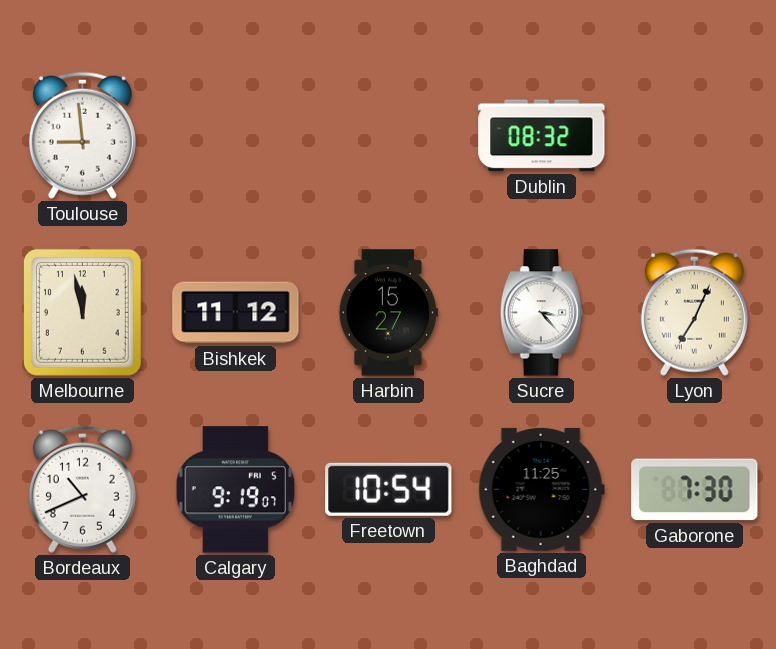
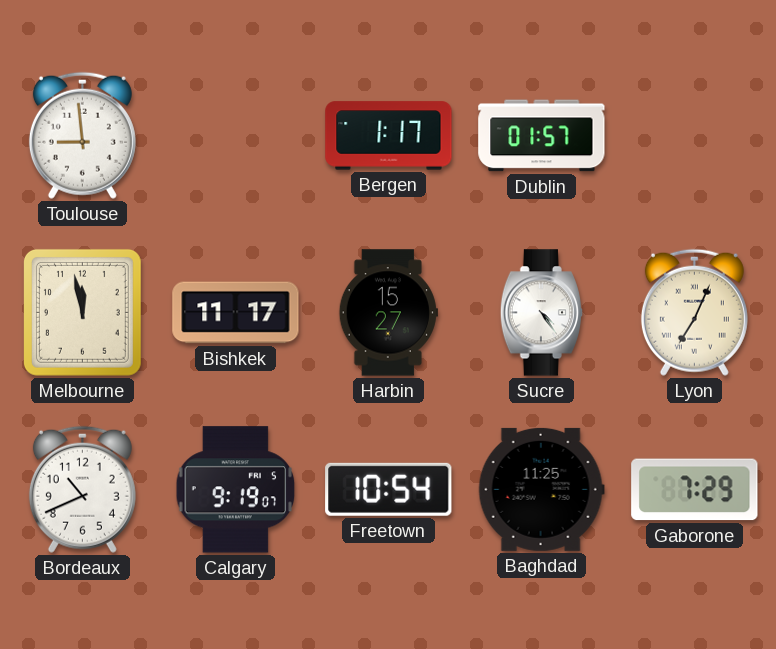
Bergen: none -> 1:17
Dublin: 08:32 -> 01:57
Bishkek: 11:12 -> 11:17
Sucre: 3:23 -> 4:24
Gaborone: 7:30 -> 7:29
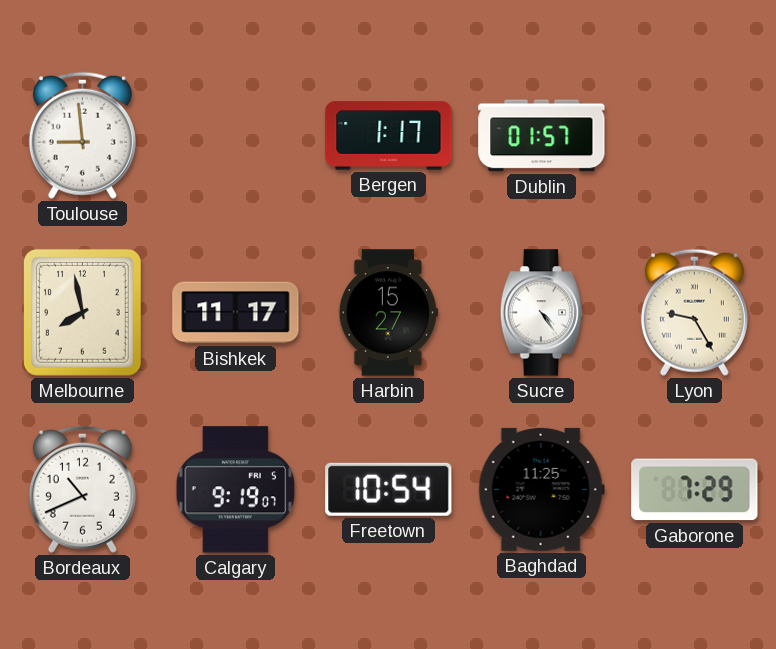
Melbourne: 11:58 -> 7:58
Lyon: 7:04 -> 9:25
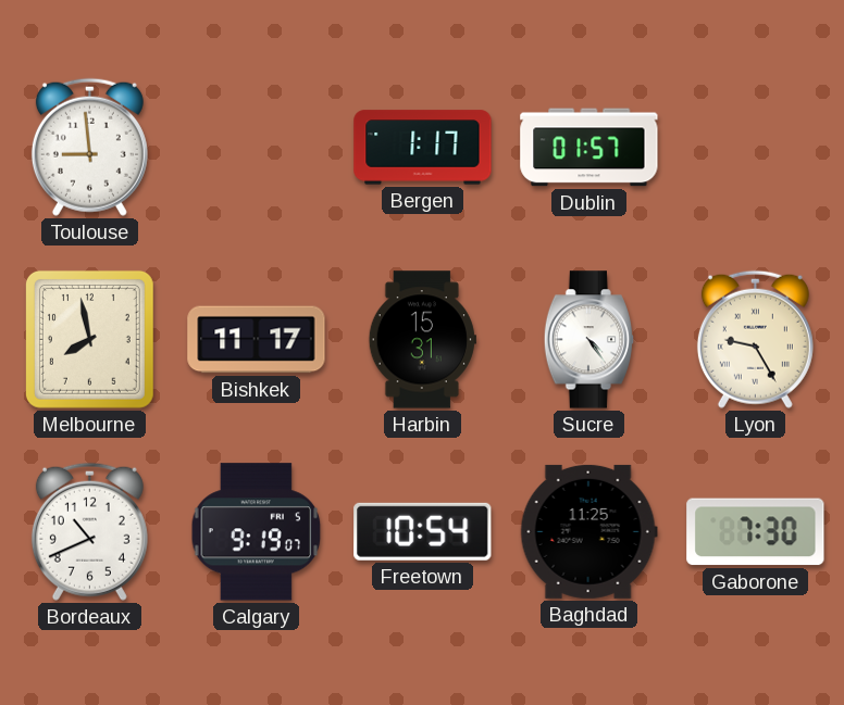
Harbin: 15:27 -> 15:31
Gaborone: 7:29 -> 7:30
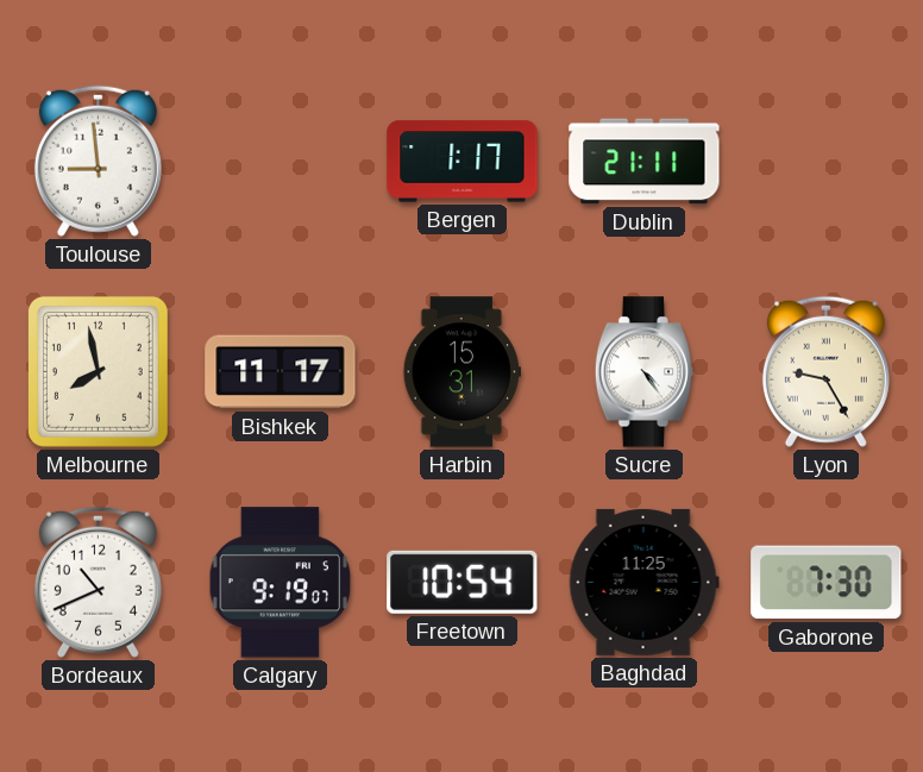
Dublin: 01:57 -> 21:11
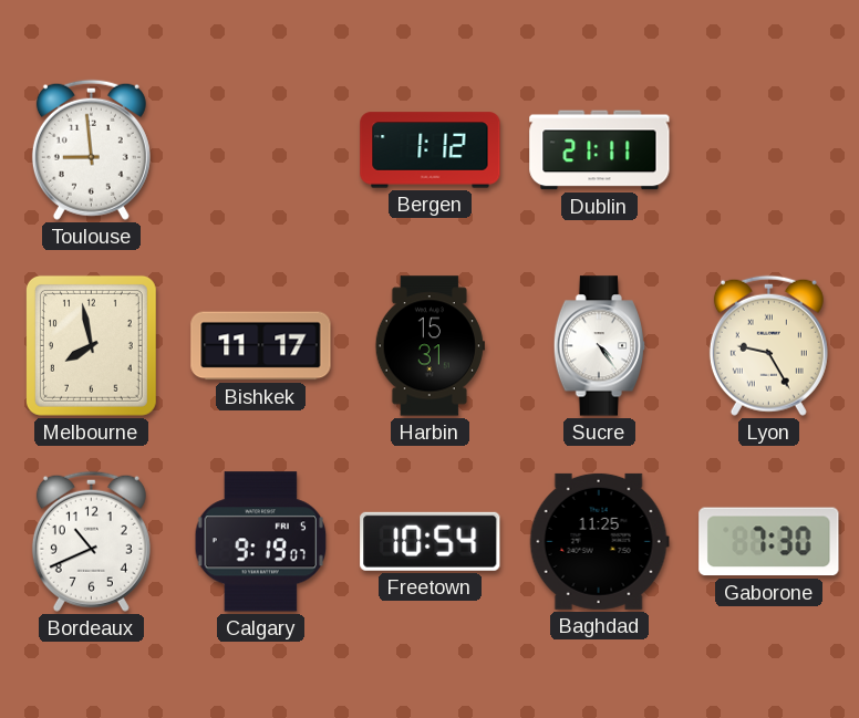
Bergen: 1:17 -> 1:12
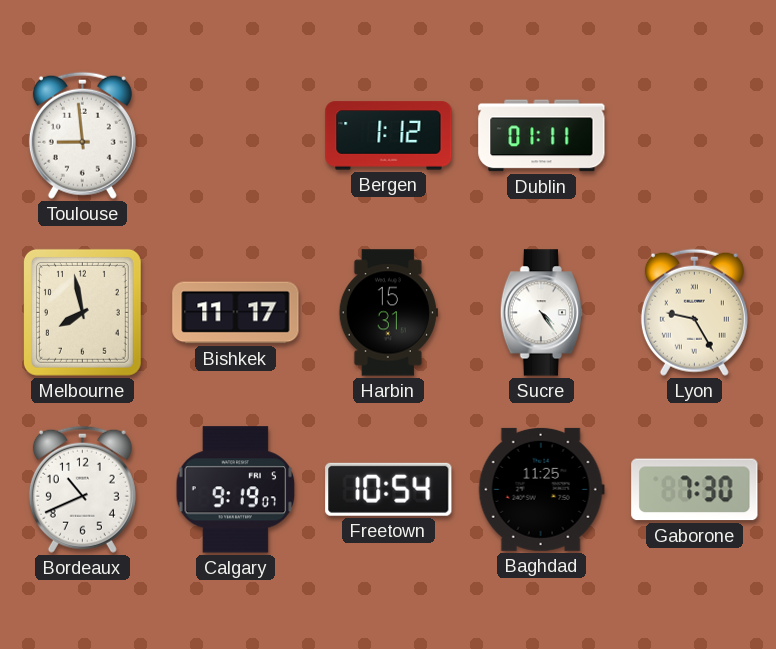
Dublin: 21:11 -> 01:11
